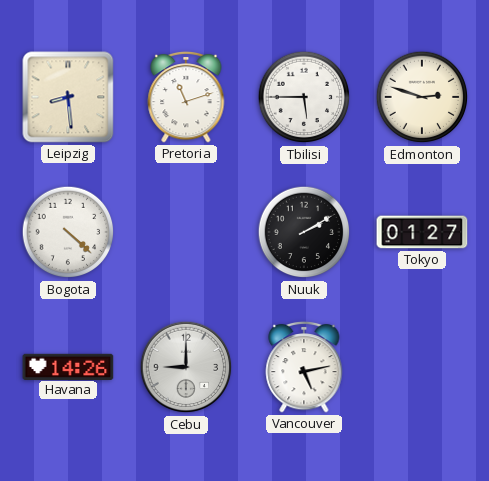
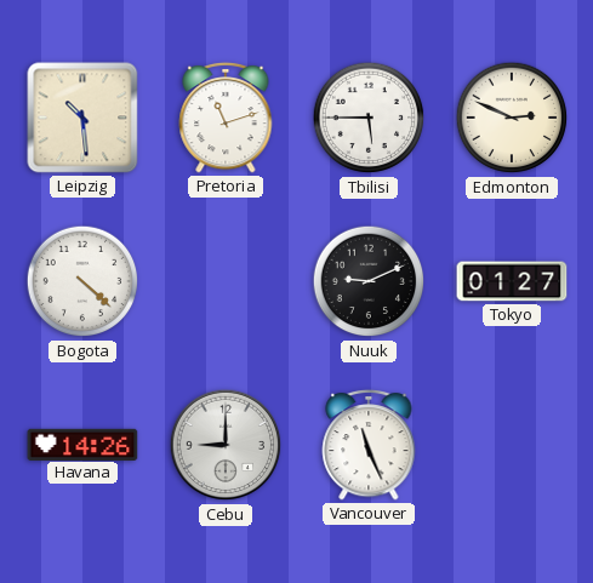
Leipzig: 8:29 -> 10:29
Edmonton: 2:48 -> 2:49
Nuuk: 2:10 -> 9:11
Vancouver: 5:13 -> 11:26
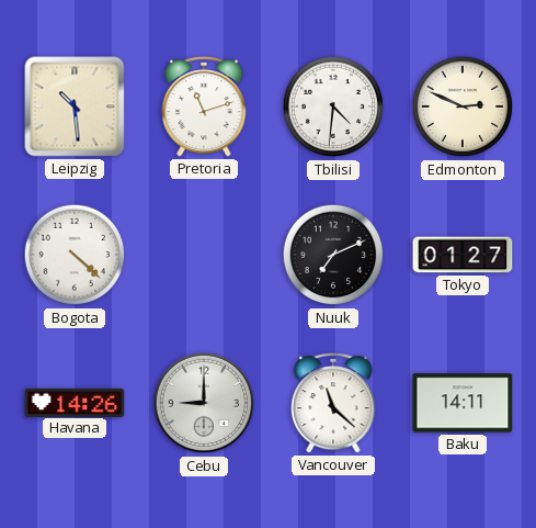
Tbilisi: 5:45 -> 4:31
Nuuk: 9:11 -> 7:11
Vancouver: 11:26 -> 11:22
Baku: none -> 14:11
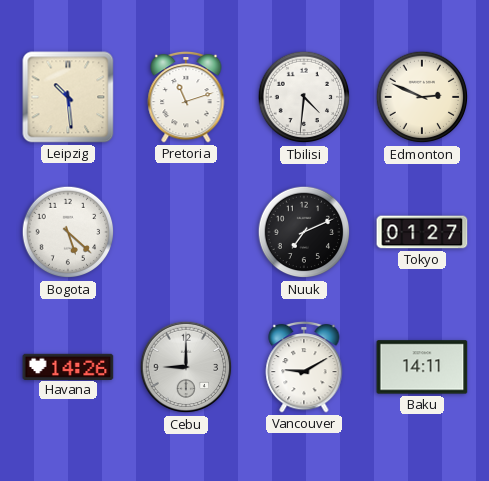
Bogota: 4:22 -> 5:22
Vancouver: 11:22 -> 9:10
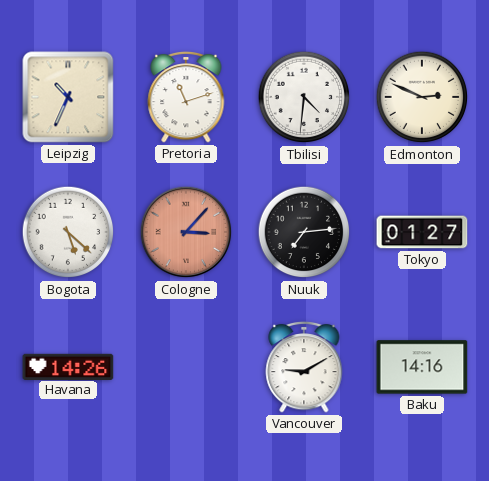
Leipzig: 10:29 -> 10:34
Cologne: none -> 3:07
Nuuk: 7:11 -> 7:14
Cebu: 9:00 -> none
Baku: 14:11 -> 14:16
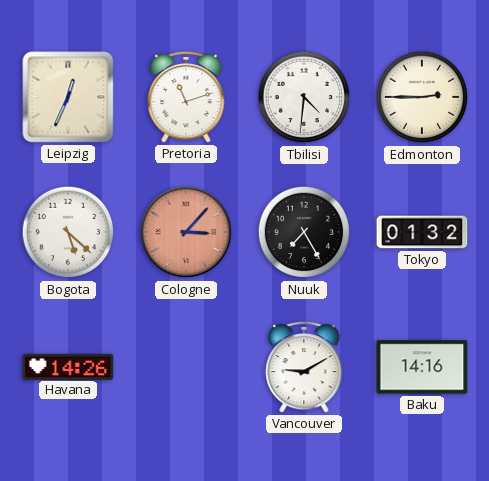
Leipzig: 10:34 -> 12:34
Edmonton: 2:49 -> 2:45
Nuuk: 7:14 -> 7:25
Tokyo: 01:27 -> 01:32
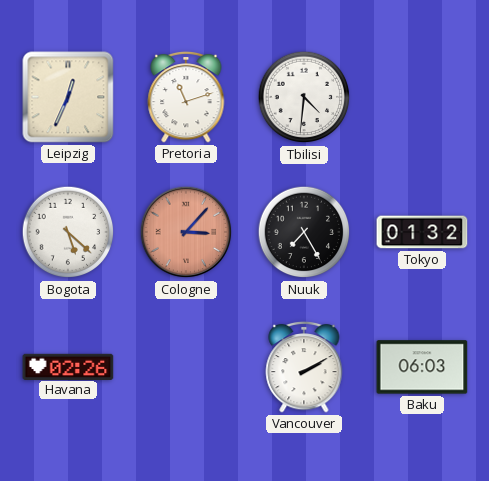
Edmonton: 2:45 -> none
Havana: 14:26 -> 02:26
Vancouver: 9:10 -> 2:10
Baku: 14:16 -> 06:03
